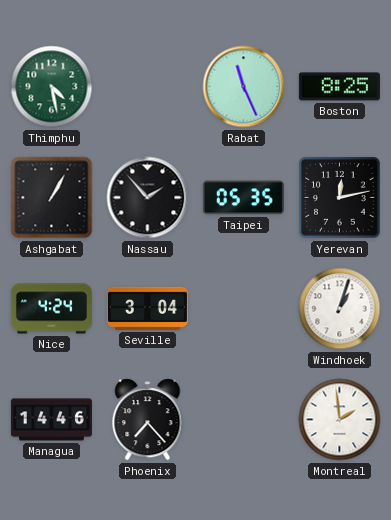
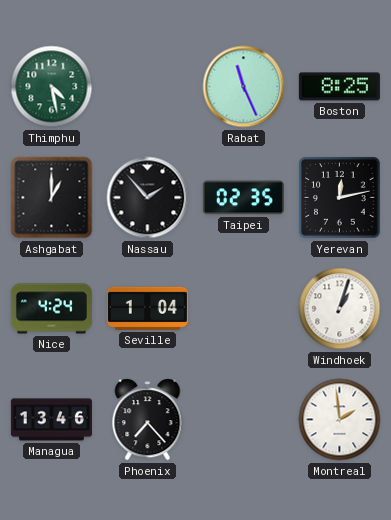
Ashgabat: 1:05 -> 1:00
Taipei: 05:35 -> 02:35
Seville: 3:04 -> 1:04
Managua: 14:46 -> 13:46
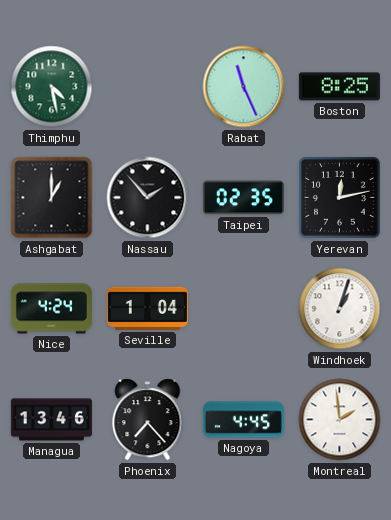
Nagoya: none -> 4:45
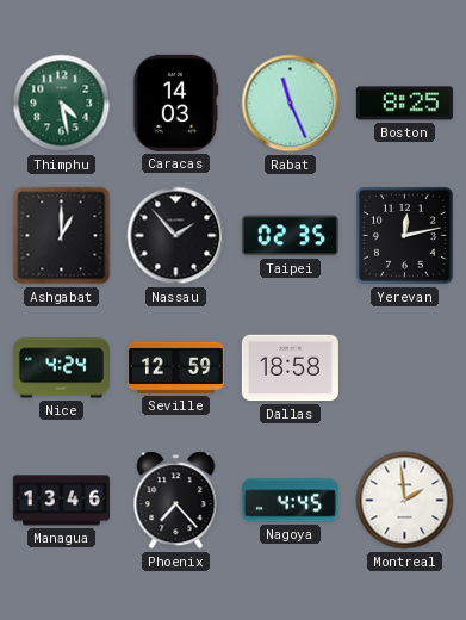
Caracas: none -> 14:03
Seville: 1:04 -> 12:59
Dallas: none -> 18:58
Windhoek: 1:03 -> none
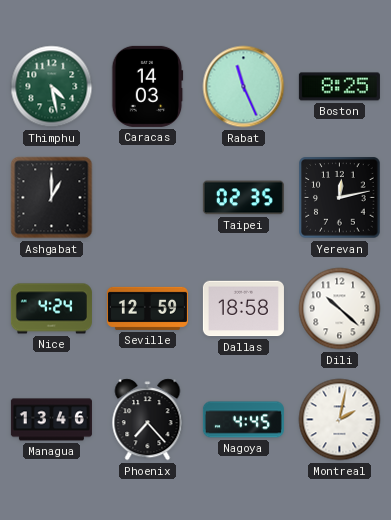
Nassau: 1:53 -> none
Dili: none -> 10:22
Montreal: 1:59 -> 2:02
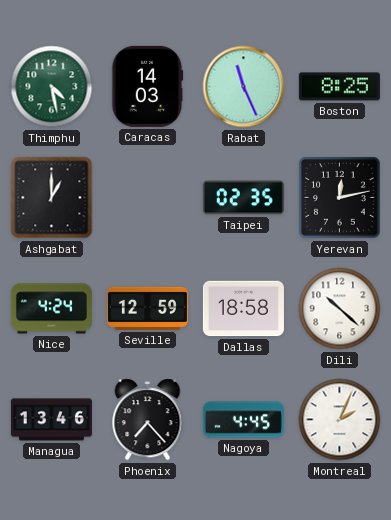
Montreal: 2:02 -> 2:04
